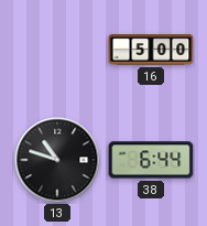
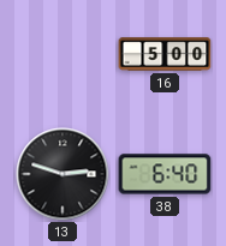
13: 10:48 -> 2:48
38: 6:44 -> 6:40
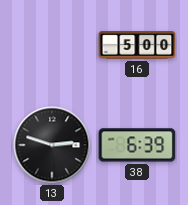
38: 6:40 -> 6:39
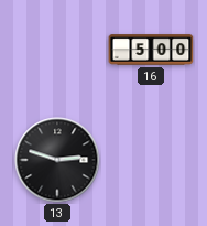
38: 6:39 -> none
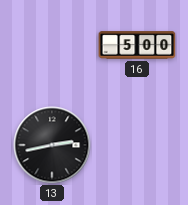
13: 2:48 -> 2:43
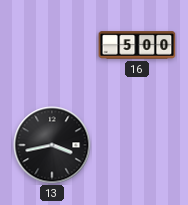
13: 2:43 -> 3:43
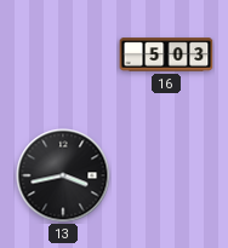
16: 5:00 -> 5:03
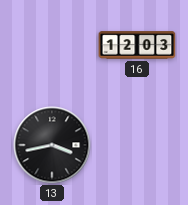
16: 5:03 -> 12:03
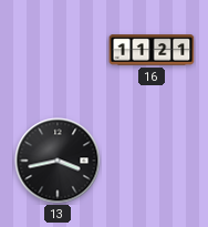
16: 12:03 -> 11:21
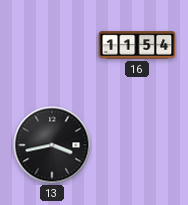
16: 11:21 -> 11:54
